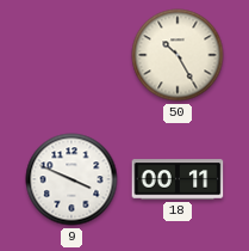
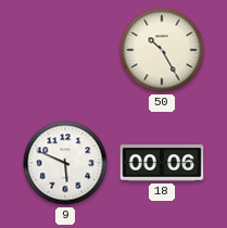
9: 3:49 -> 5:49
18: 00:11 -> 00:06
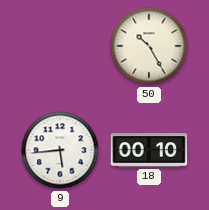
9: 5:49 -> 5:44
18: 00:06 -> 00:10
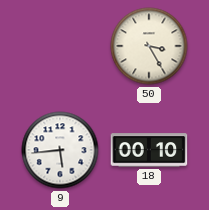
50: 10:25 -> 3:25
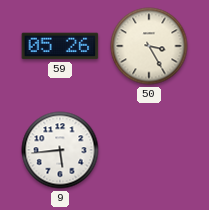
59: none -> 05:26
18: 00:10 -> none
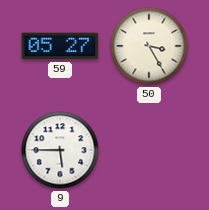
59: 05:26 -> 05:27
9: 5:44 -> 5:45
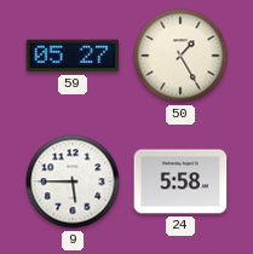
50: 3:25 -> 1:25
24: none -> 5:58
